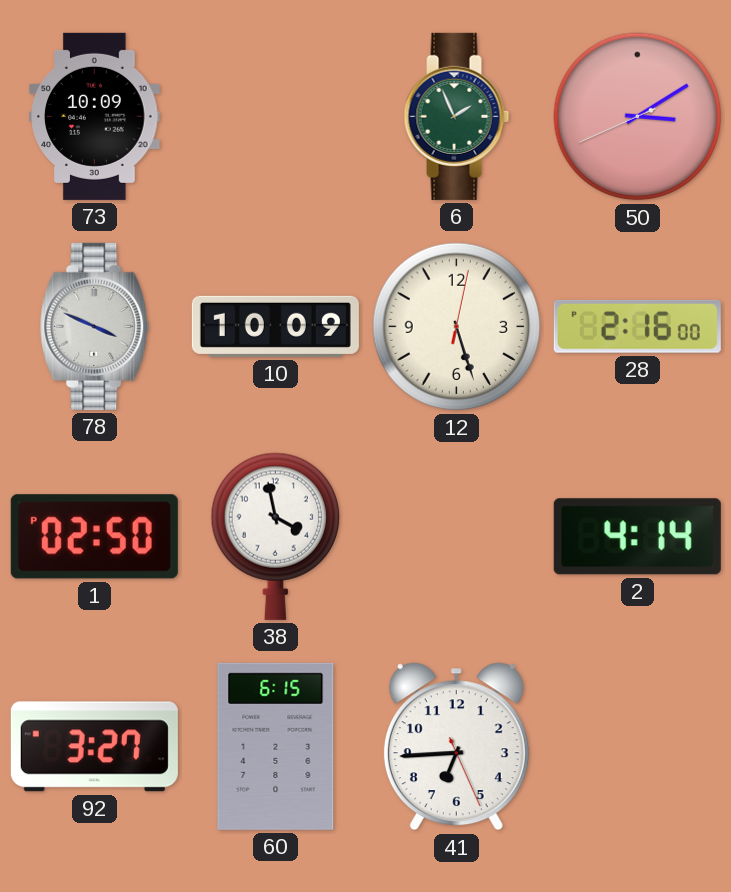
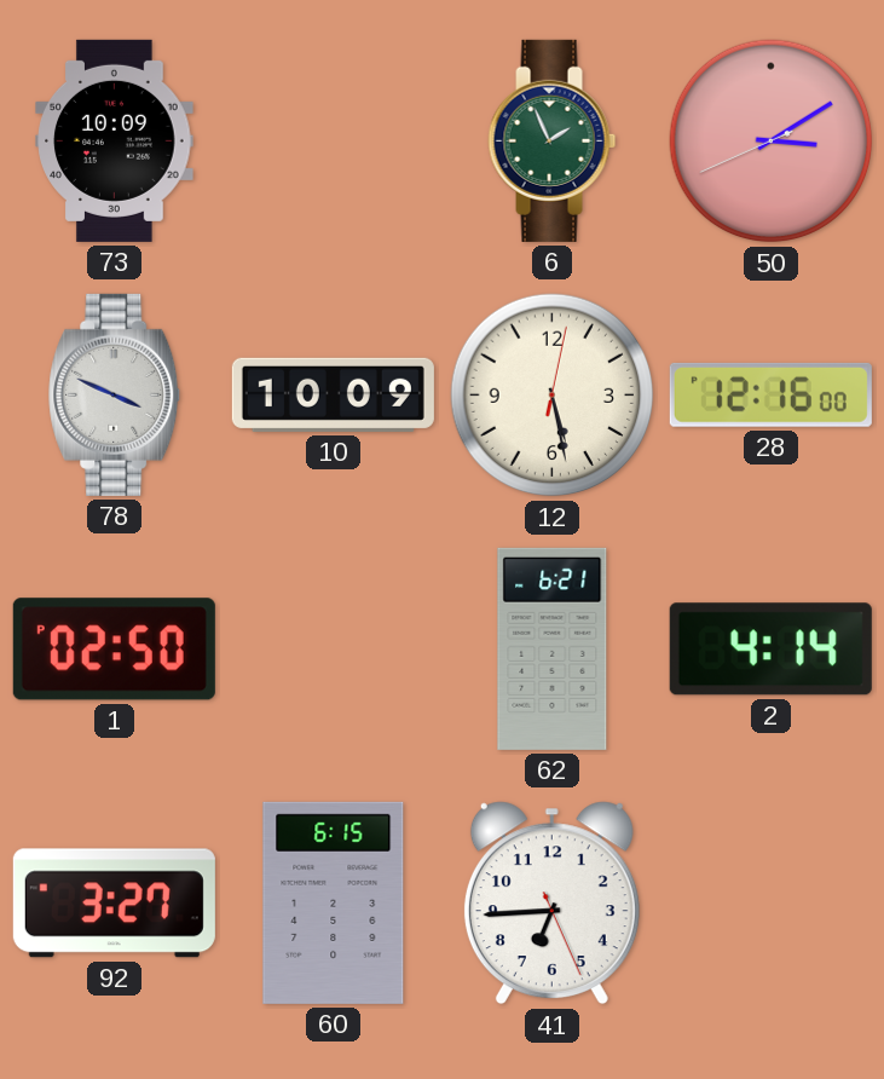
12: 5:27 -> 5:28
28: 2:16 -> 12:16
38: 3:58 -> none
62: none -> 6:21
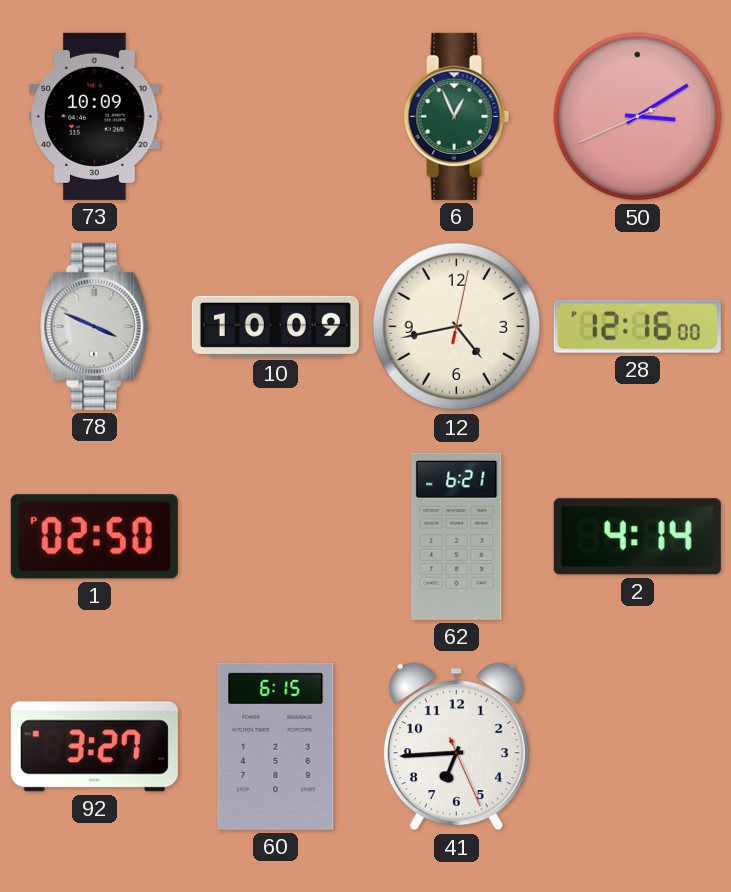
6: 1:56 -> 12:56
12: 5:28 -> 4:43
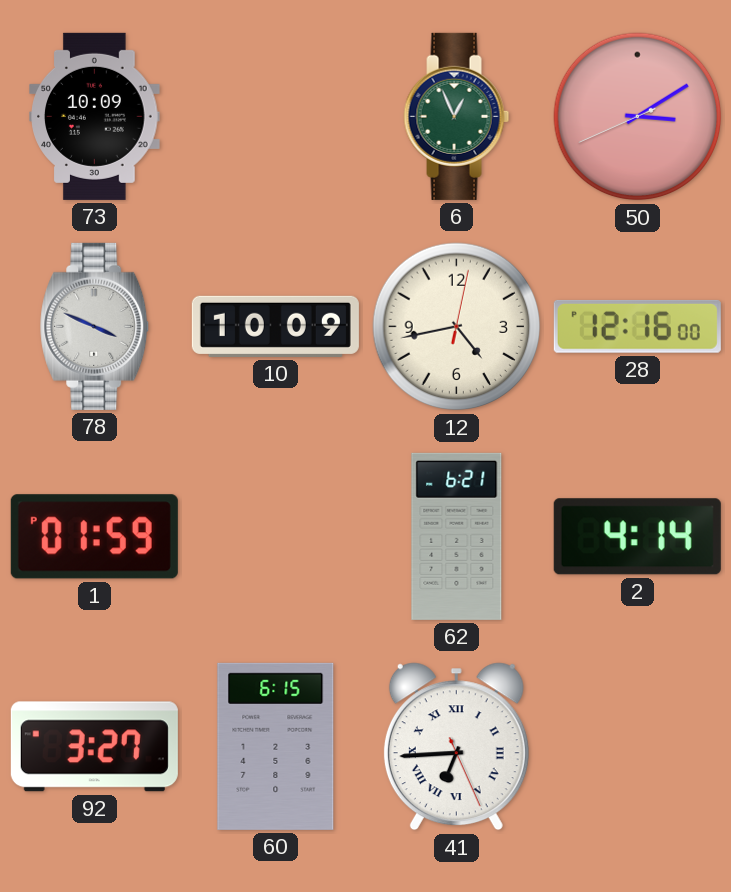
1: 02:50 -> 01:59
41 numerals: Arabic -> Roman
